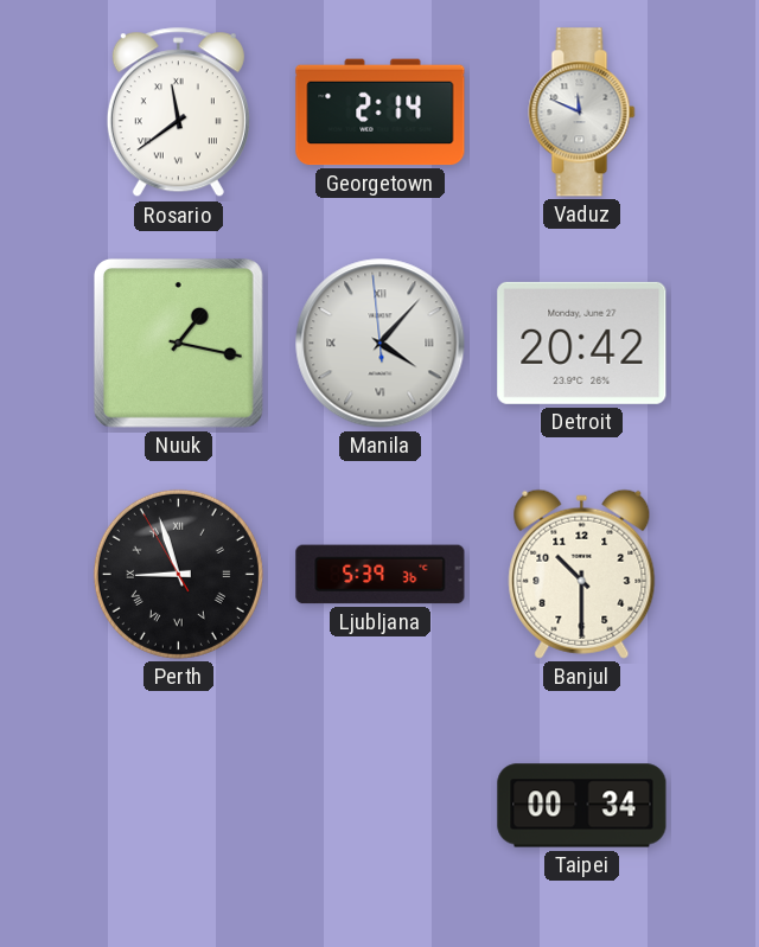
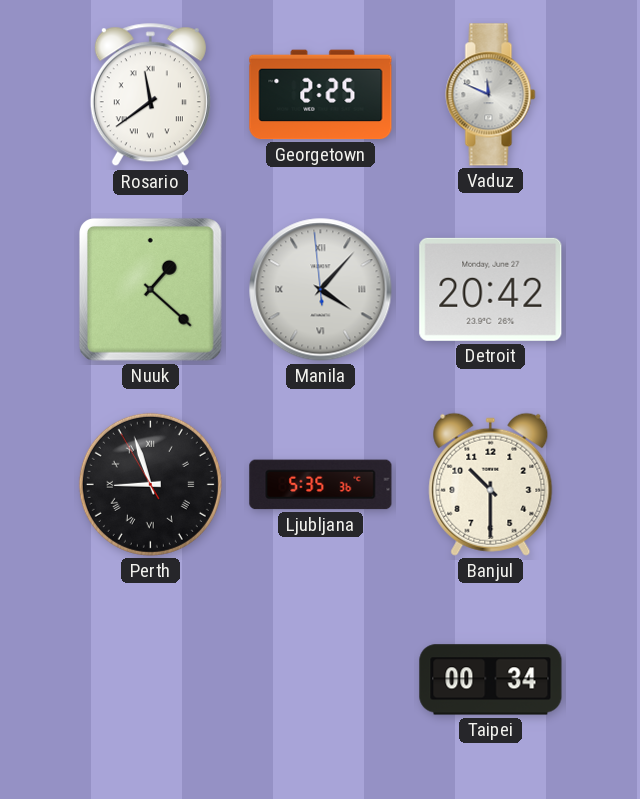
Georgetown: 2:14 -> 2:25
Nuuk: 1:17 -> 1:22
Ljubljana: 5:39 -> 5:35
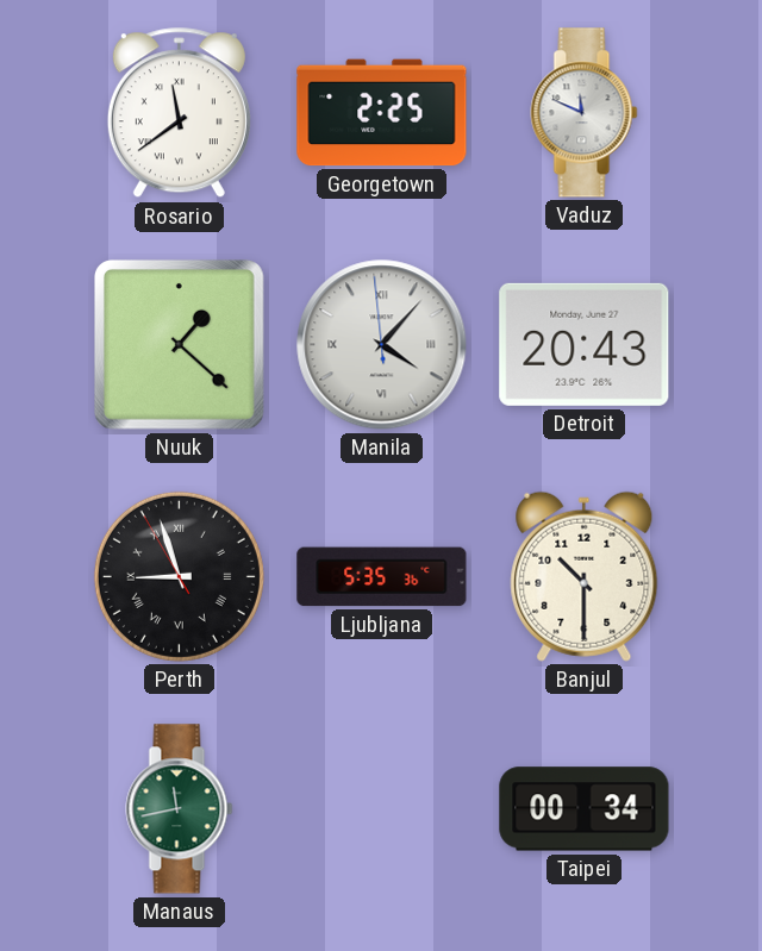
Detroit: 20:42 -> 20:43
Manaus: none -> 11:43
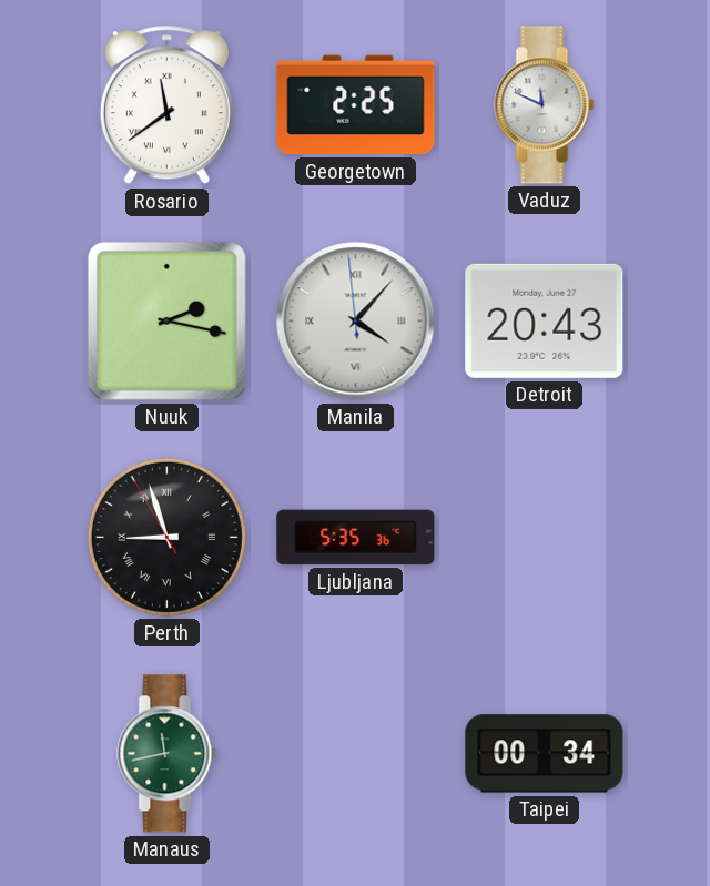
Nuuk: 1:22 -> 2:17
Banjul: 10:30 -> none
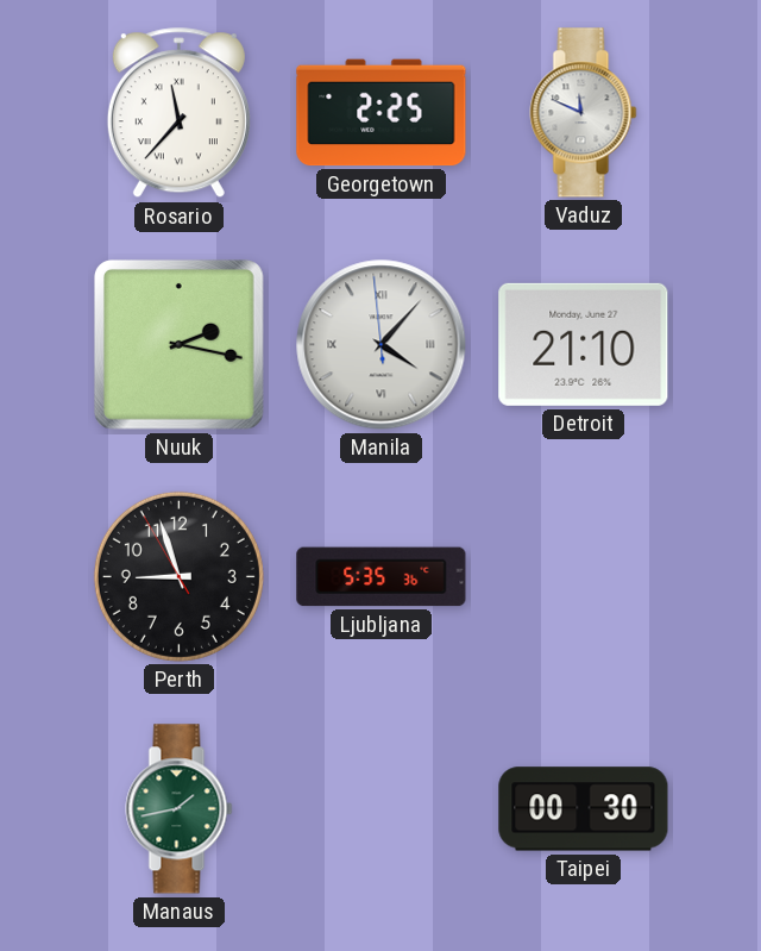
Rosario: 11:39 -> 11:37
Detroit: 20:43 -> 21:10
Perth numerals: Roman -> Arabic
Manaus: 11:43 -> 1:43
Taipei: 00:34 -> 00:30
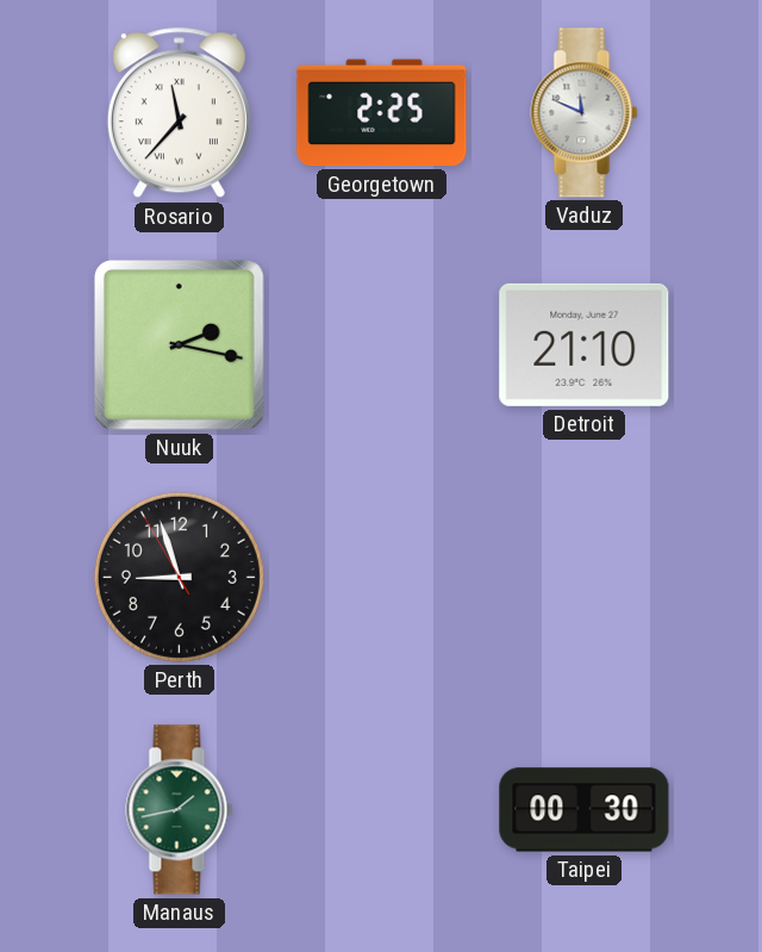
Manila: 4:06 -> none
Ljubljana: 5:35 -> none
